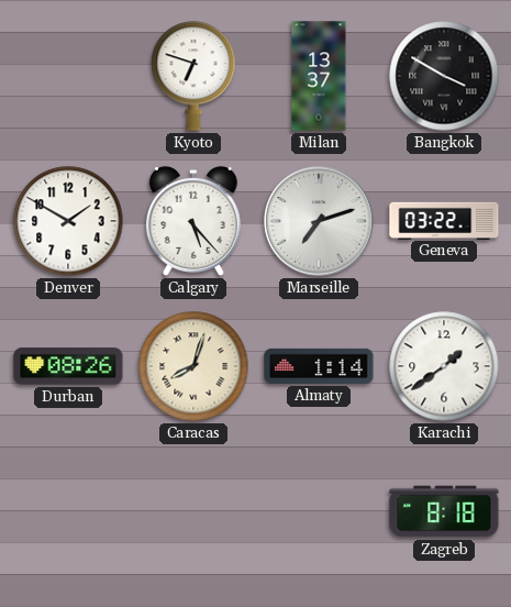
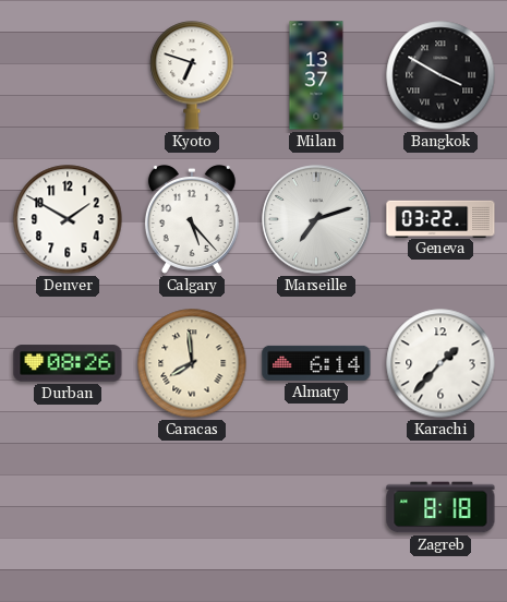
Caracas: 8:03 -> 7:59
Almaty: 1:14 -> 6:14
Karachi: 1:39 -> 1:37
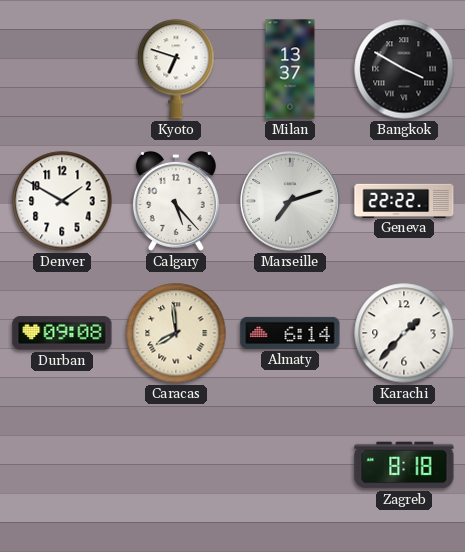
Geneva: 03:22 -> 22:22
Durban: 08:26 -> 09:08
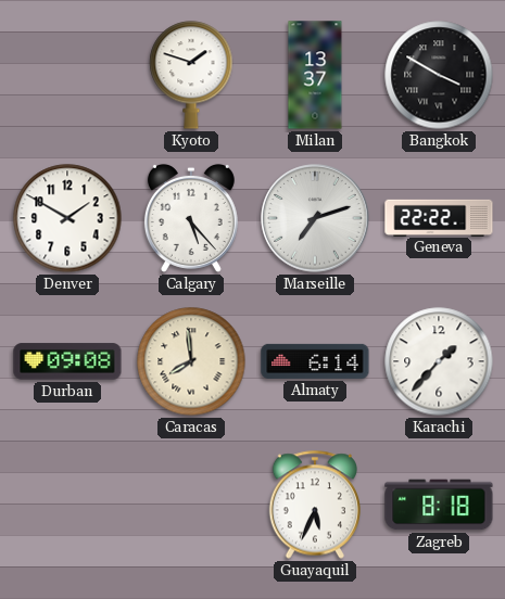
Kyoto: 6:48 -> 1:48
Guayaquil: none -> 5:34
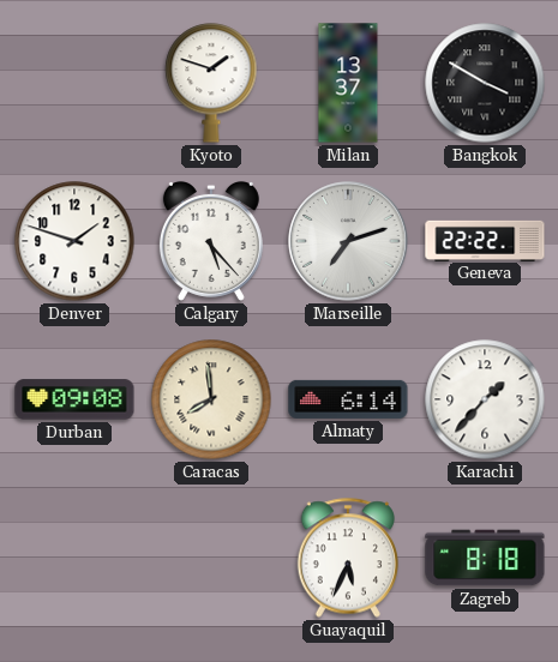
Denver: 1:50 -> 1:48
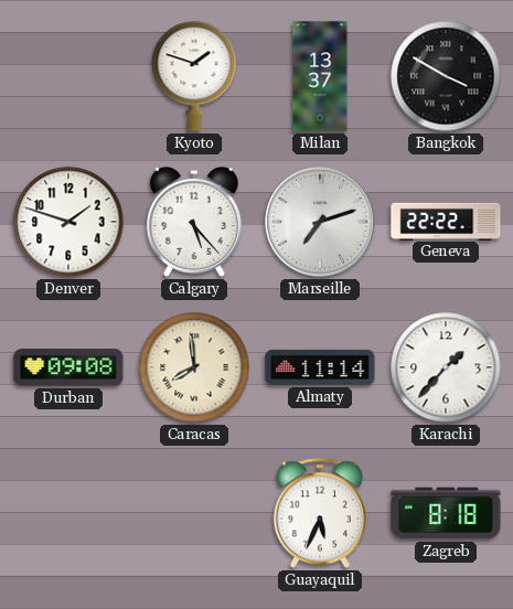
Almaty: 6:14 -> 11:14
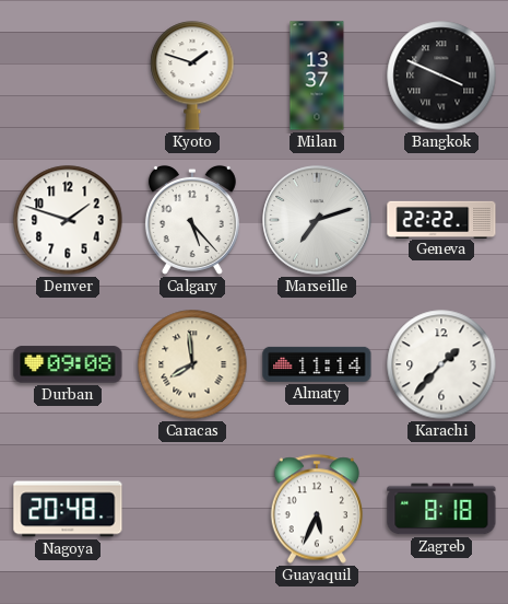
Bangkok: 3:50 -> 3:49
Nagoya: none -> 20:48
